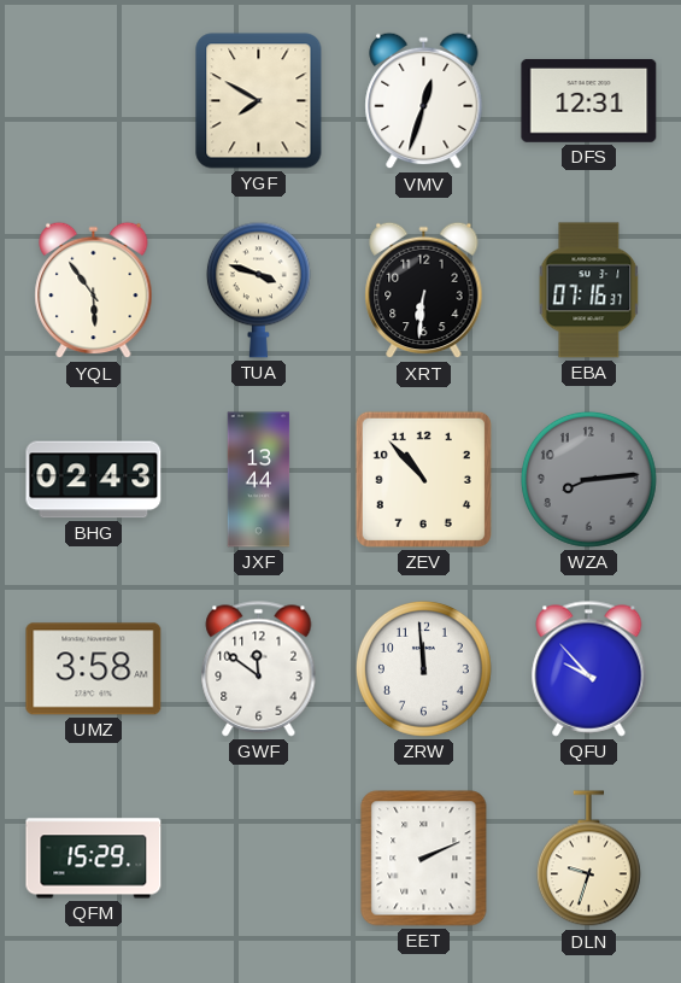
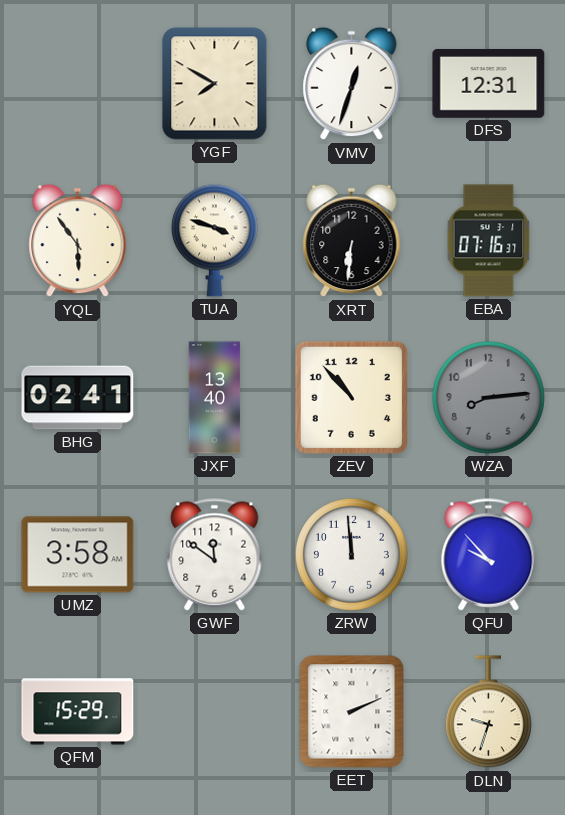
BHG: 02:43 -> 02:41
JXF: 13:44 -> 13:40
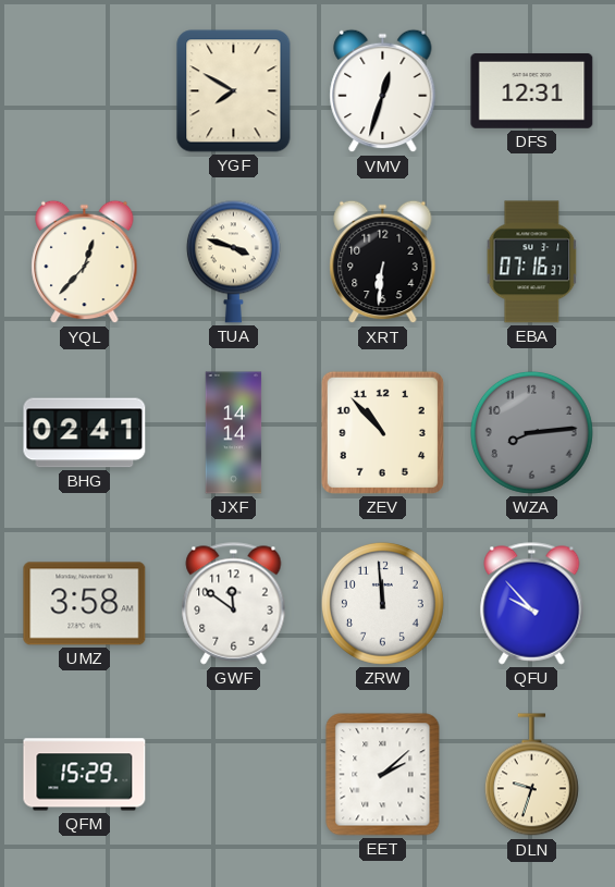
YQL: 5:54 -> 12:37
JXF: 13:40 -> 14:14
EET: 2:11 -> 2:08
